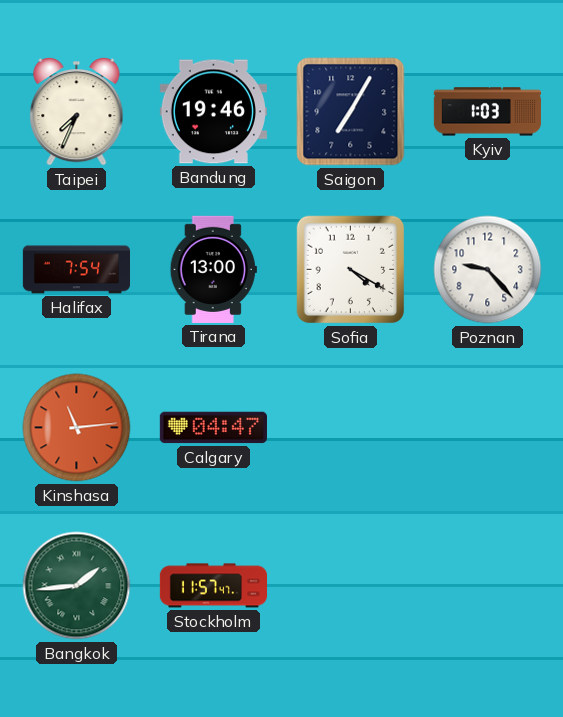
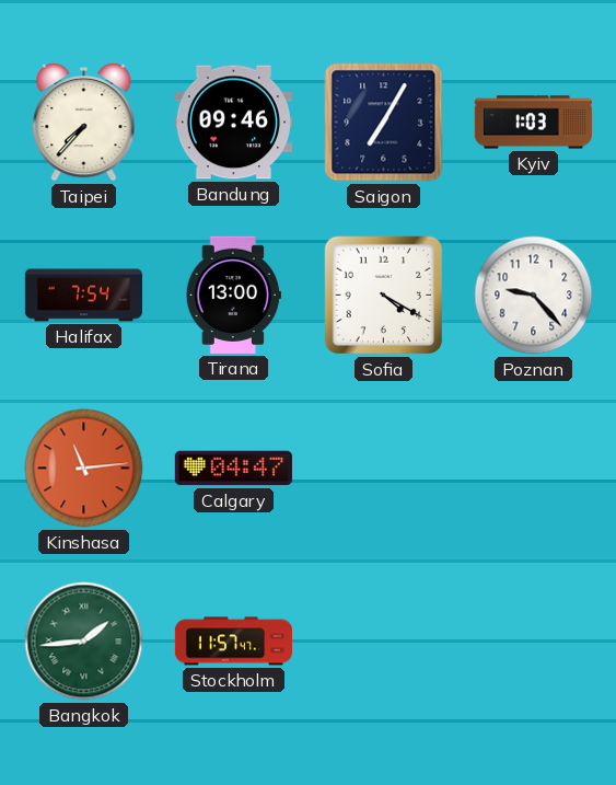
Taipei: 7:34 -> 7:37
Bandung: 19:46 -> 09:46
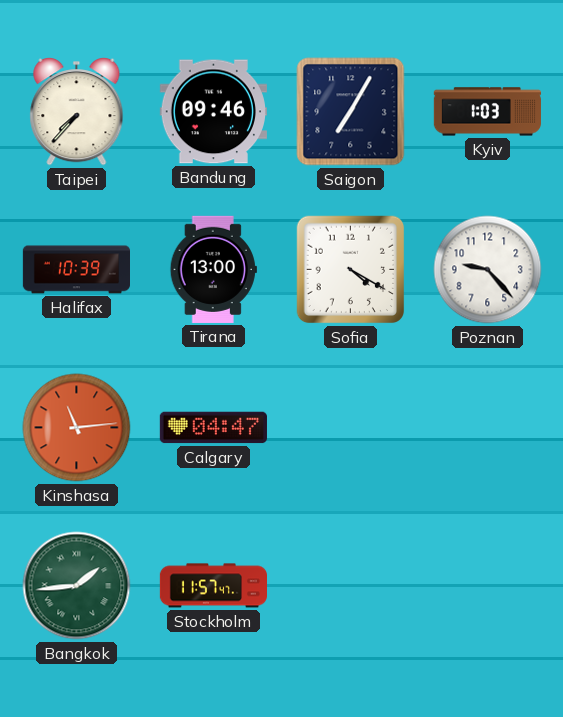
Halifax: 7:54 -> 10:39
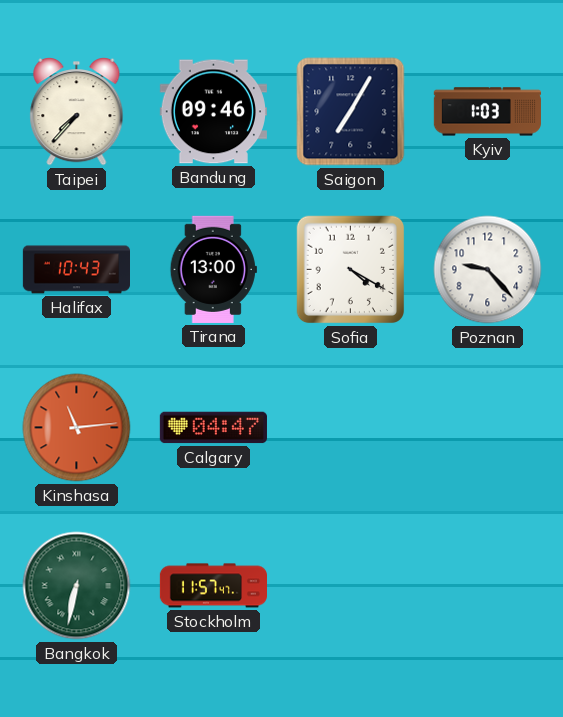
Halifax: 10:39 -> 10:43
Bangkok: 1:44 -> 6:32
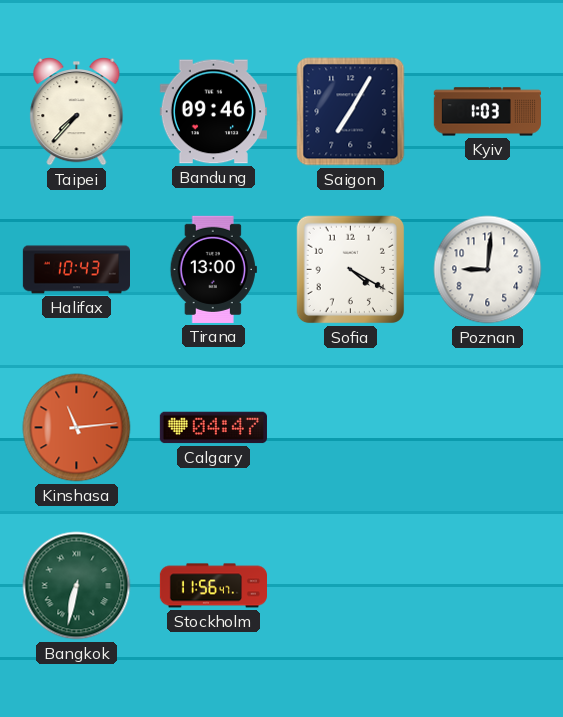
Poznan: 9:23 -> 9:01
Stockholm: 11:57 -> 11:56
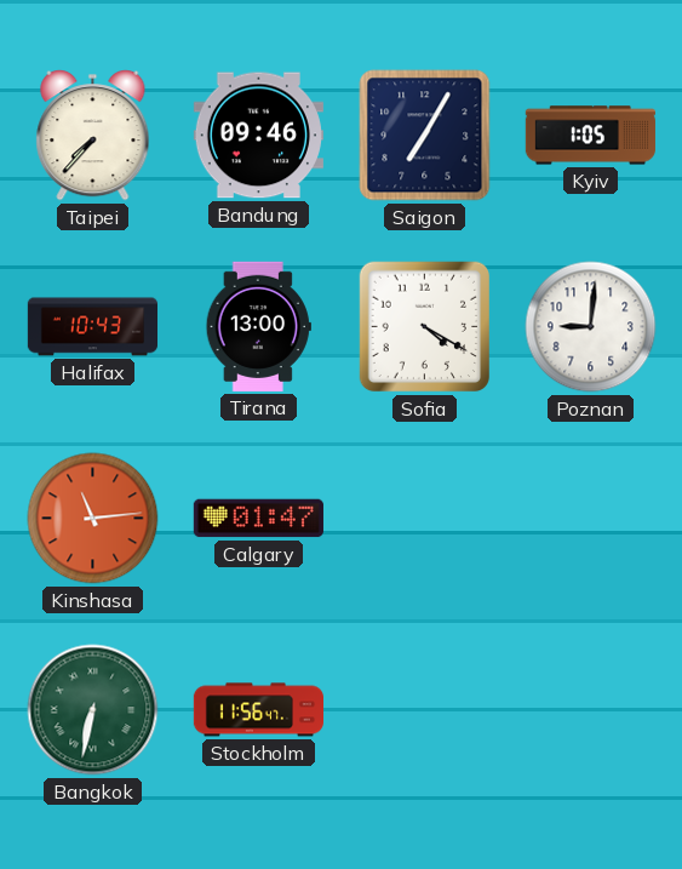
Kyiv: 1:03 -> 1:05
Calgary: 04:47 -> 01:47
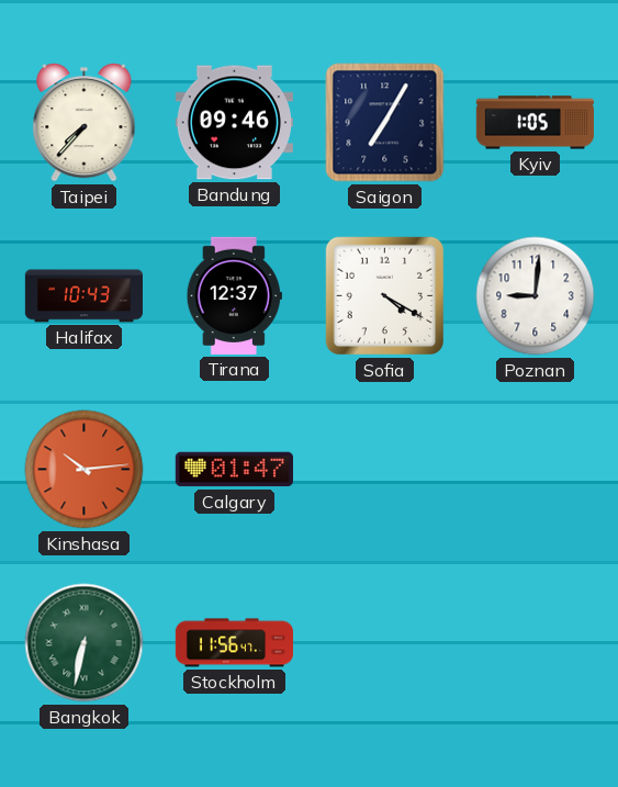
Tirana: 13:00 -> 12:37
Kinshasa: 11:14 -> 10:14
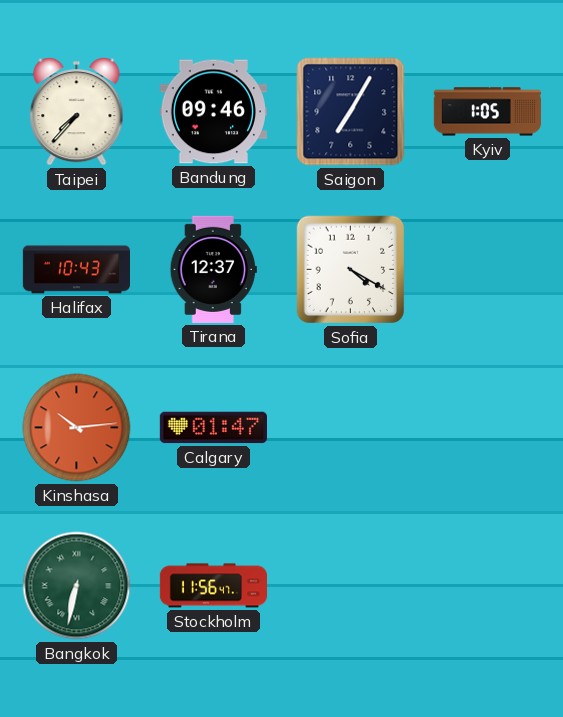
Poznan: 9:01 -> none
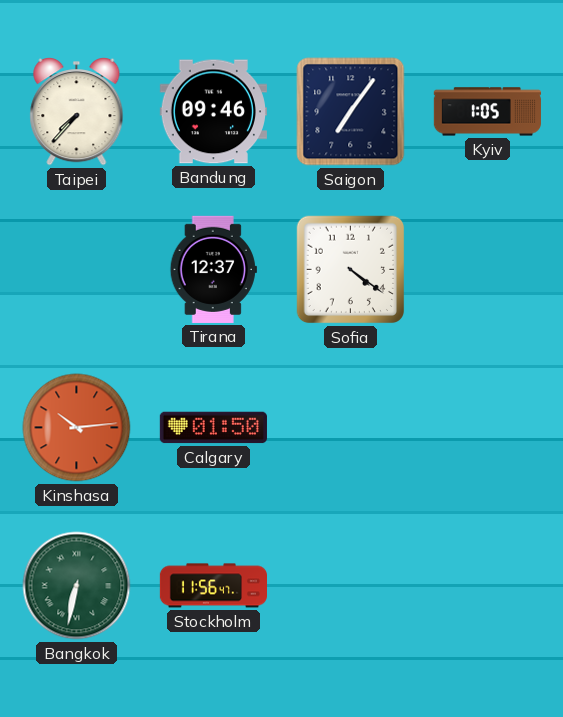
Saigon: 7:05 -> 7:06
Halifax: 10:43 -> none
Sofia: 4:20 -> 4:21
Calgary: 01:47 -> 01:50
